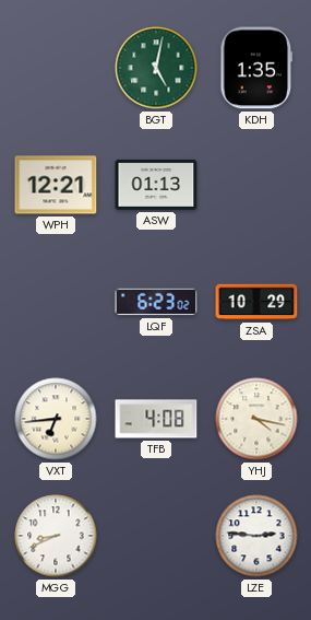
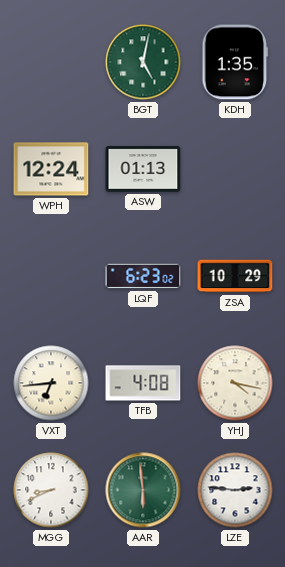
WPH: 12:21 -> 12:24
AAR: none -> 5:59
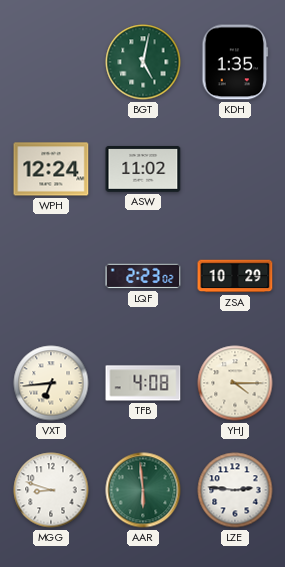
ASW: 01:13 -> 11:02
LQF: 6:23 -> 2:23
YHJ: 4:17 -> 4:15
MGG: 8:41 -> 8:48
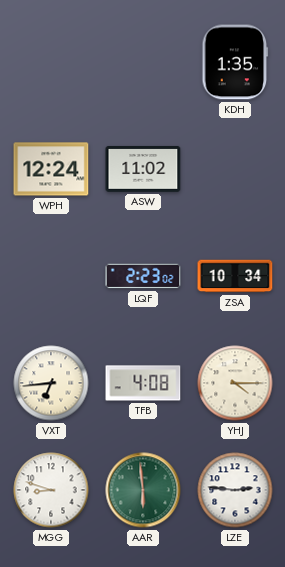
BGT: 5:02 -> none
ZSA: 10:29 -> 10:34
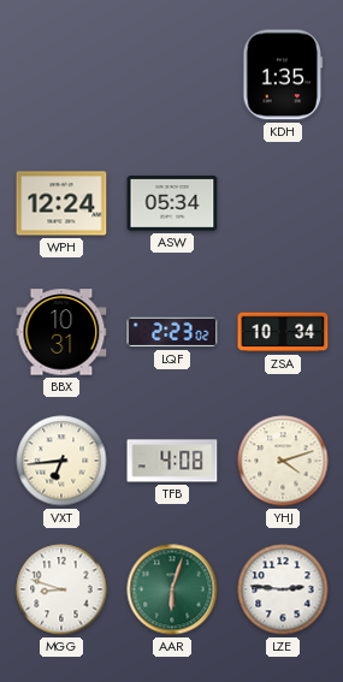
ASW: 11:02 -> 05:34
BBX: none -> 10:31
YHJ: 4:15 -> 4:12
AAR: 5:59 -> 6:03
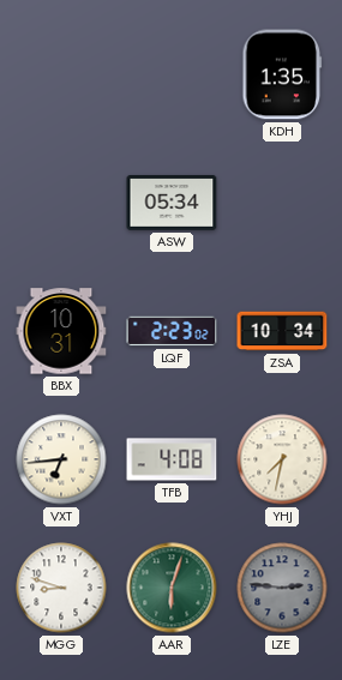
WPH: 12:24 -> none
YHJ: 4:12 -> 7:32
LZE dial: white -> grey
